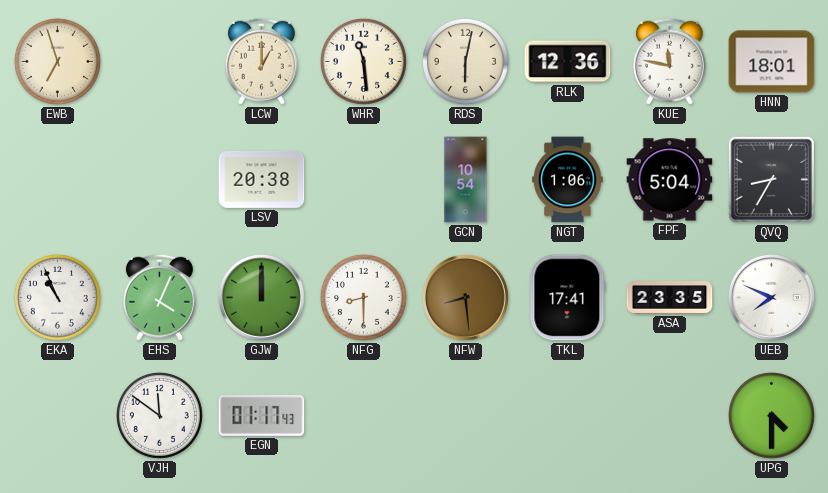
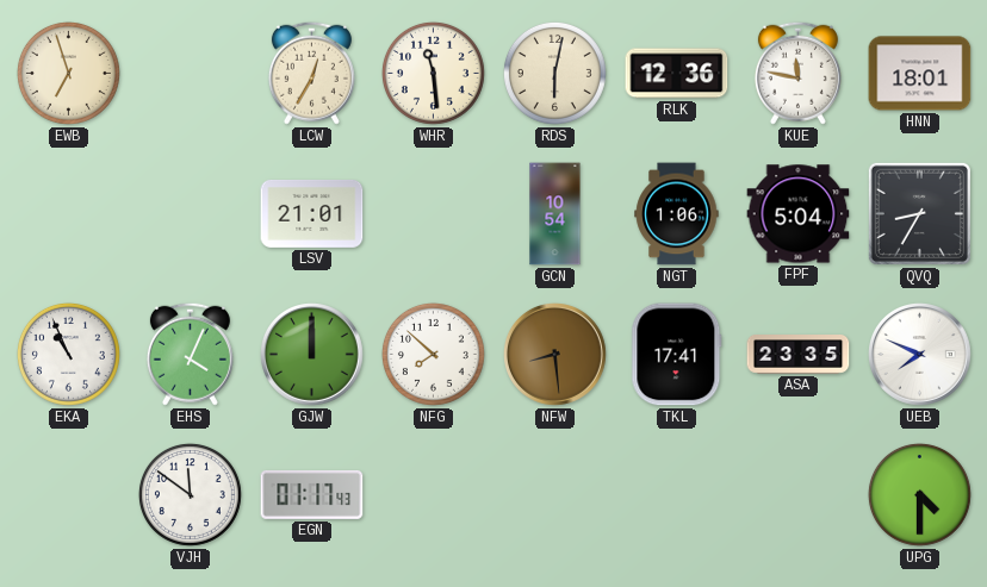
LCW: 1:00 -> 12:35
LSV: 20:38 -> 21:01
NFG: 8:30 -> 7:52
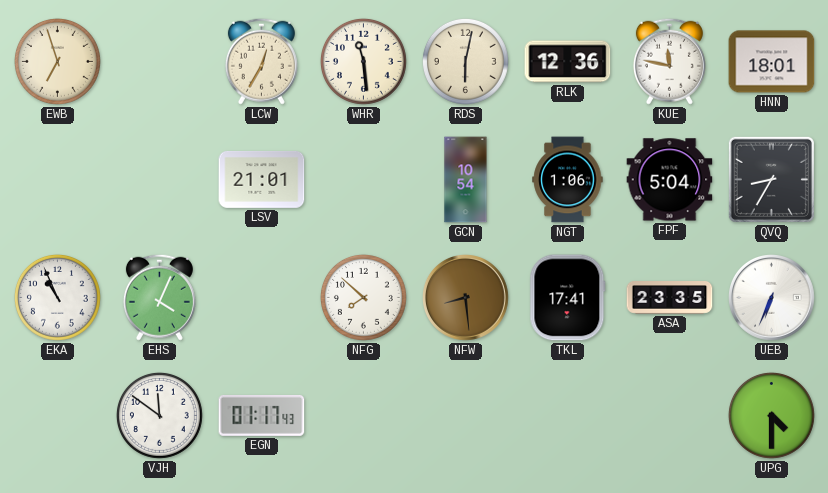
GJW: 12:00 -> none
UEB: 7:49 -> 6:34
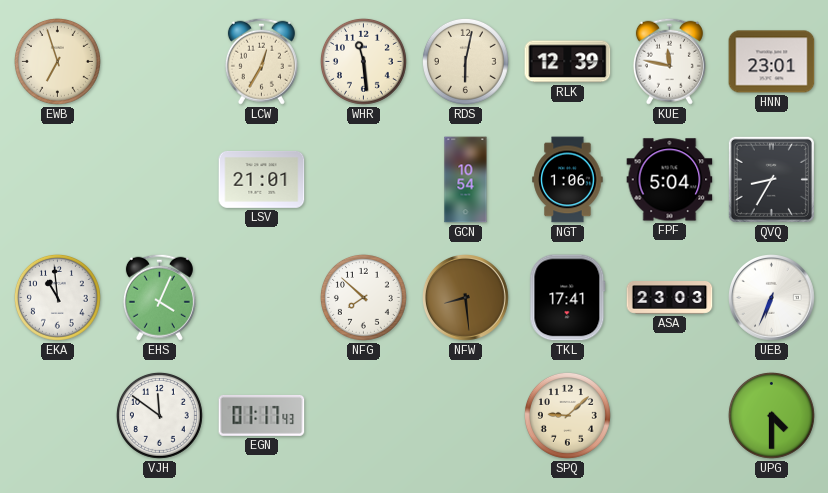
RLK: 12:36 -> 12:39
HNN: 18:01 -> 23:01
EKA: 10:56 -> 10:59
ASA: 23:35 -> 23:03
SPQ: none -> 9:08
